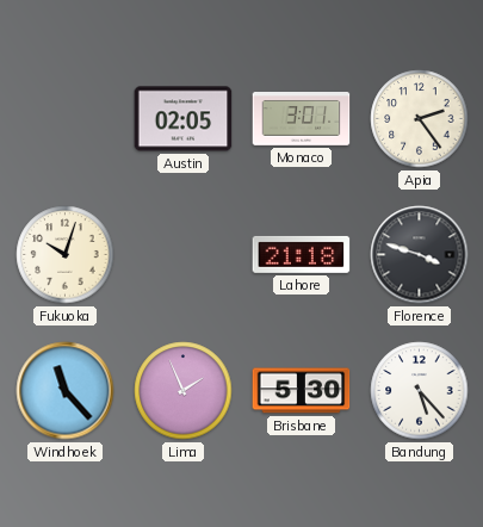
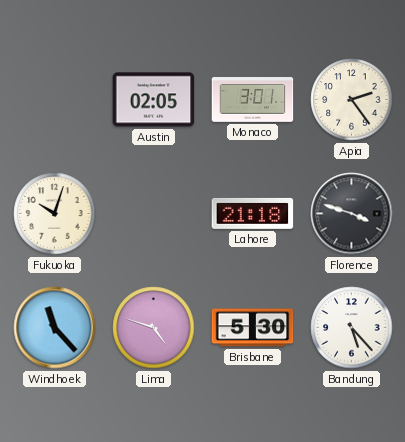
Lima: 1:56 -> 4:48
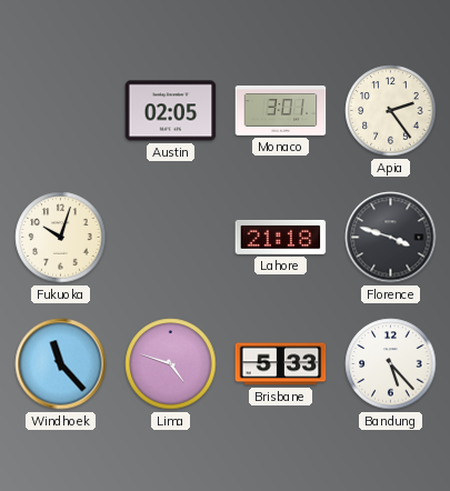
Brisbane: 5:30 -> 5:33
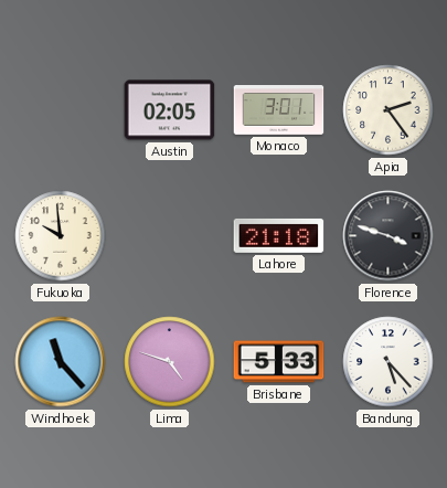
Fukuoka: 10:03 -> 9:59
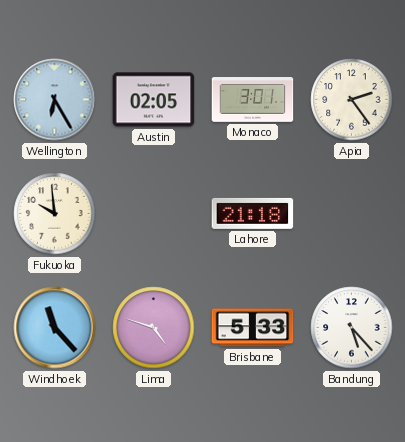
Wellington: none -> 6:25
Florence: 3:48 -> none
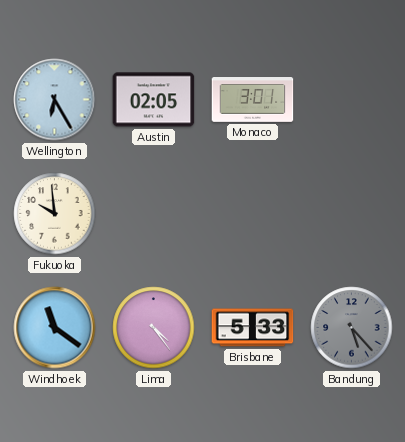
Apia: 2:24 -> none
Lahore: 21:18 -> none
Windhoek: 11:23 -> 11:21
Lima: 4:48 -> 4:24
Bandung dial: white -> grey
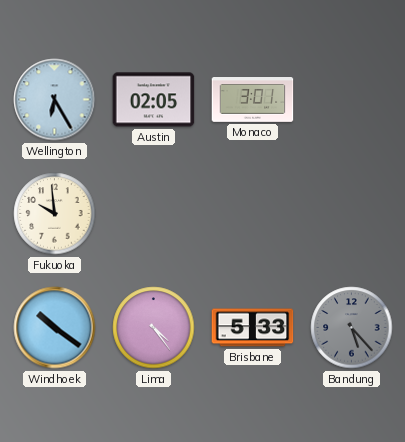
Windhoek: 11:21 -> 10:21
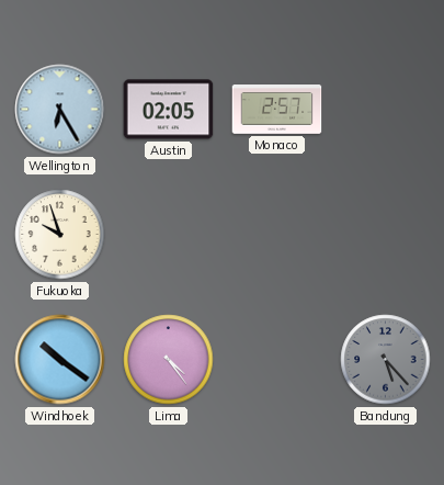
Monaco: 3:01 -> 2:57
Fukuoka: 9:59 -> 9:57
Brisbane: 5:33 -> none
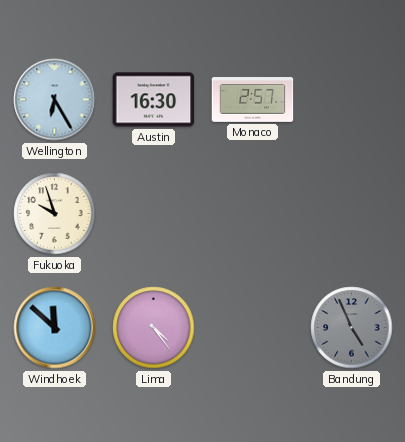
Austin: 02:05 -> 16:30
Windhoek: 10:21 -> 11:52
Bandung: 5:23 -> 4:56
